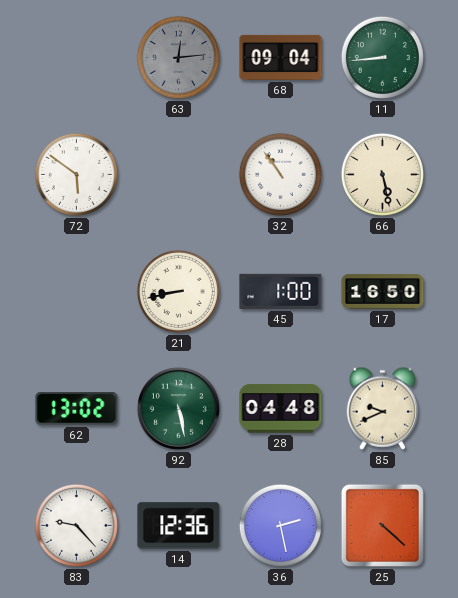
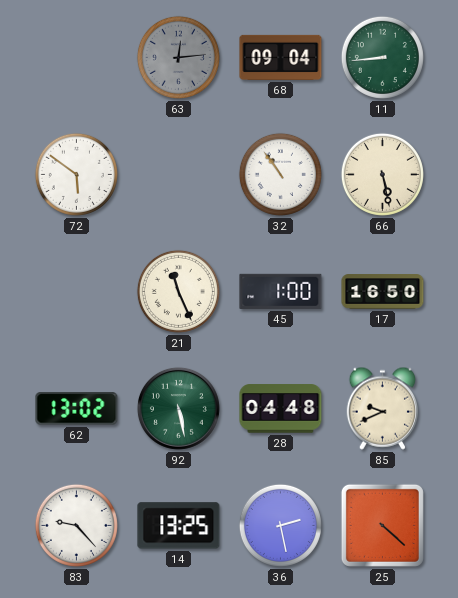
21: 8:43 -> 11:26
14: 12:36 -> 13:25
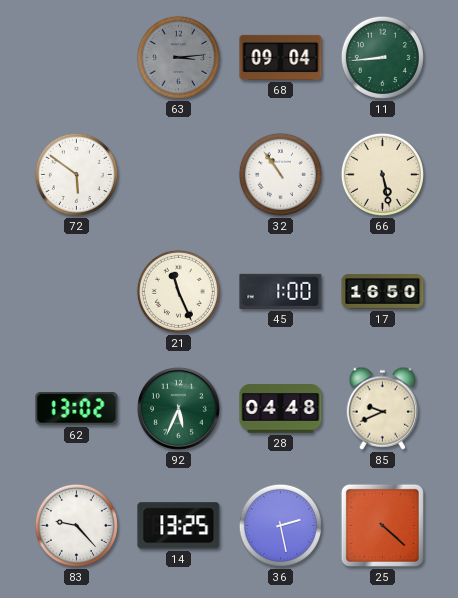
63: 12:14 -> 3:14
92: 5:28 -> 5:34
